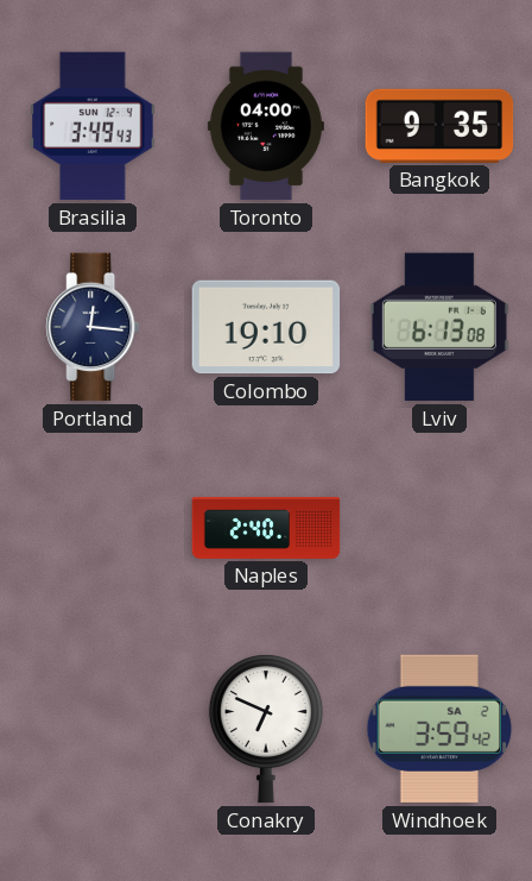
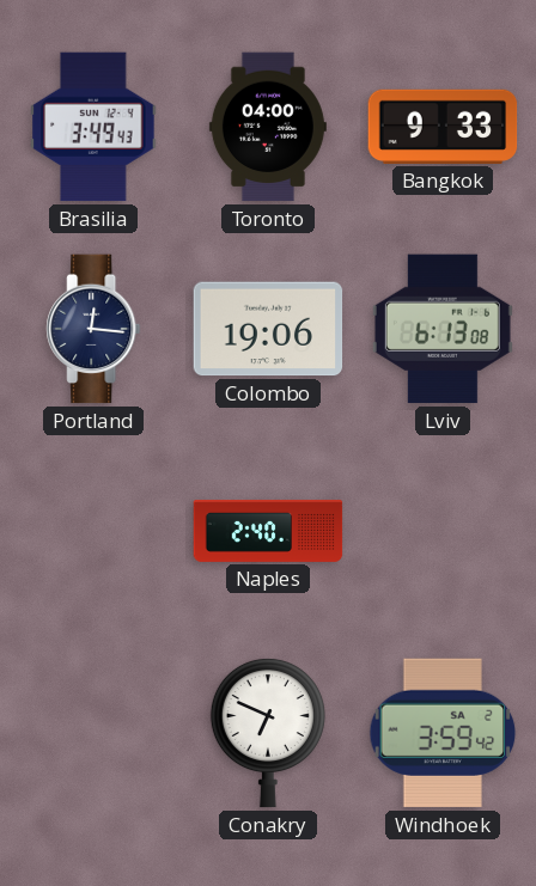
Bangkok: 9:35 -> 9:33
Colombo: 19:10 -> 19:06
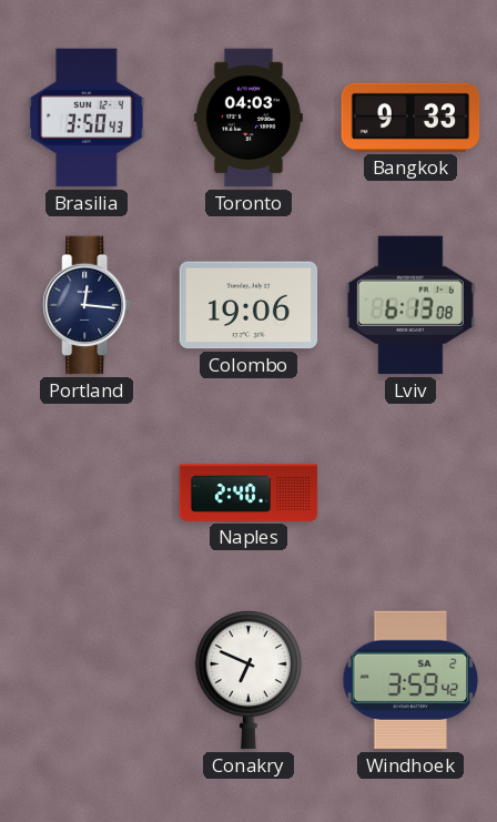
Brasilia: 3:49 -> 3:50
Toronto: 04:00 -> 04:03
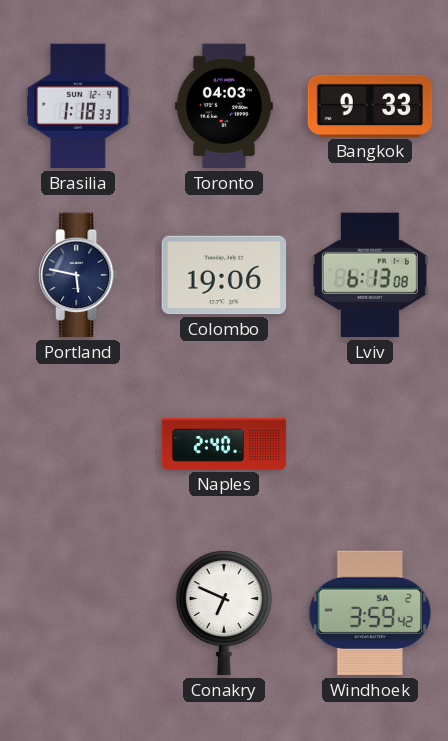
Brasilia: 3:50 -> 1:18
Portland: 12:16 -> 5:47
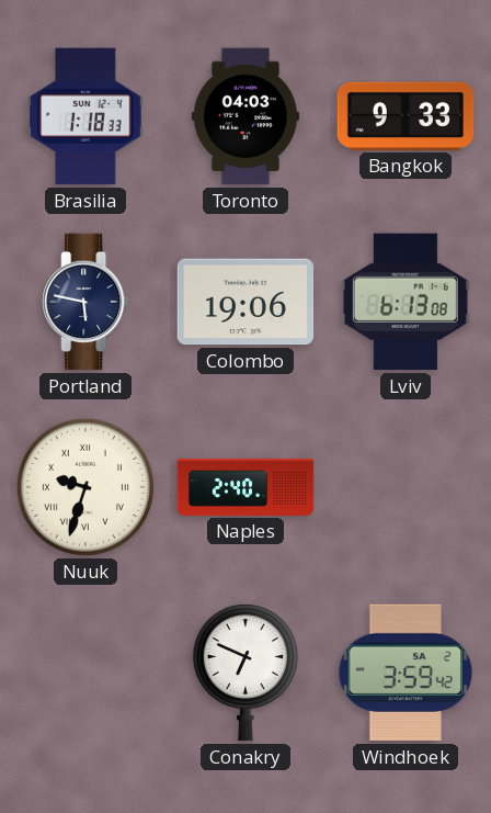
Nuuk: none -> 9:33
